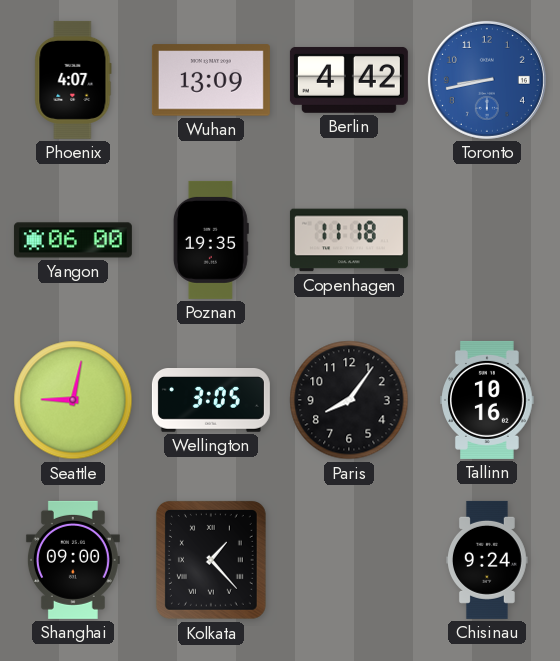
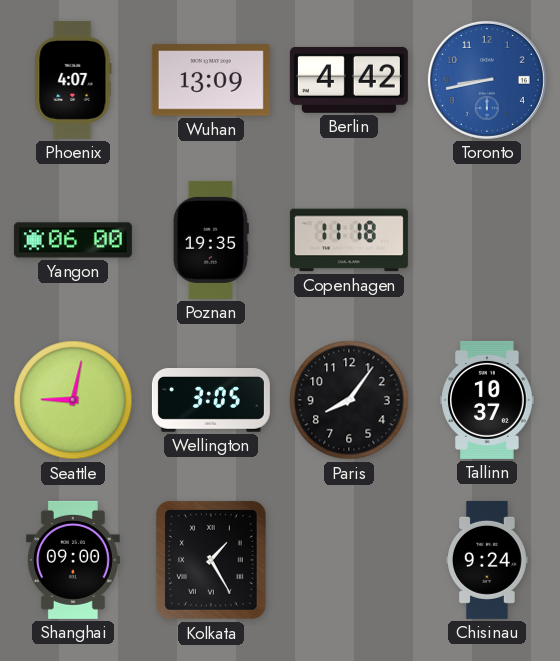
Tallinn: 10:16 -> 10:37
Kolkata: 1:23 -> 1:25
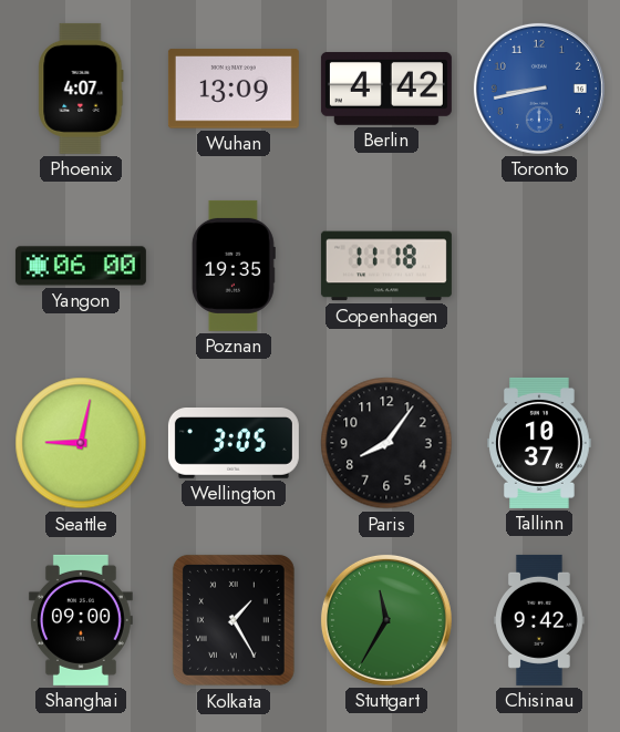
Stuttgart: none -> 11:35
Chisinau: 9:24 -> 9:42
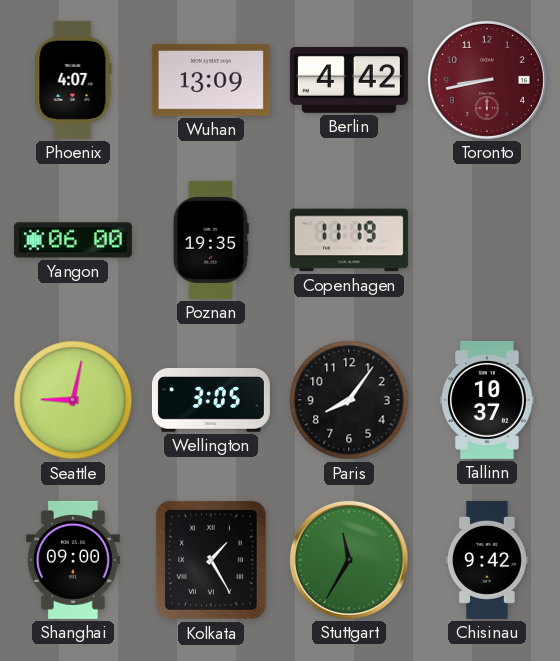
Toronto dial: blue -> burgundy
Copenhagen: 11:18 -> 11:19
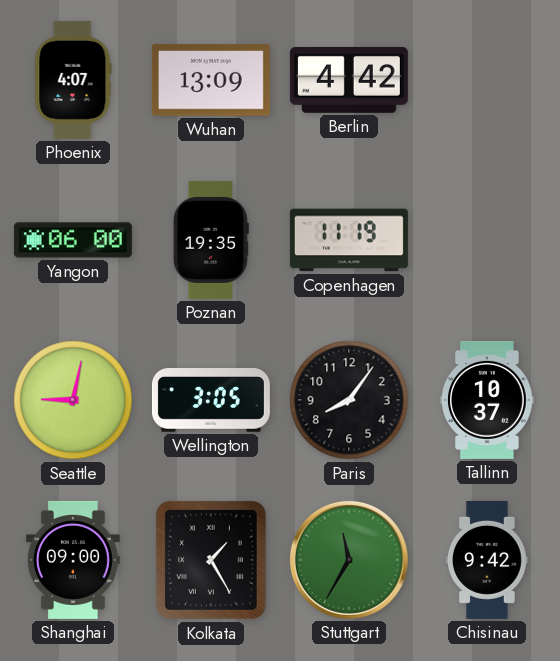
Toronto: 8:43 -> none
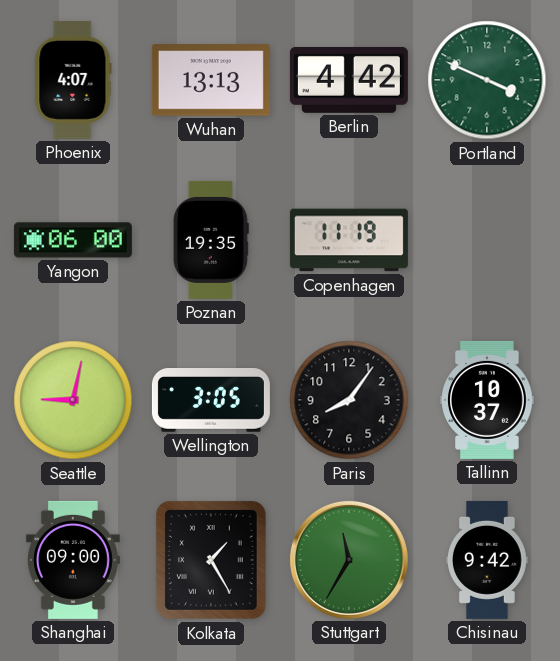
Wuhan: 13:09 -> 13:13
Portland: none -> 3:49
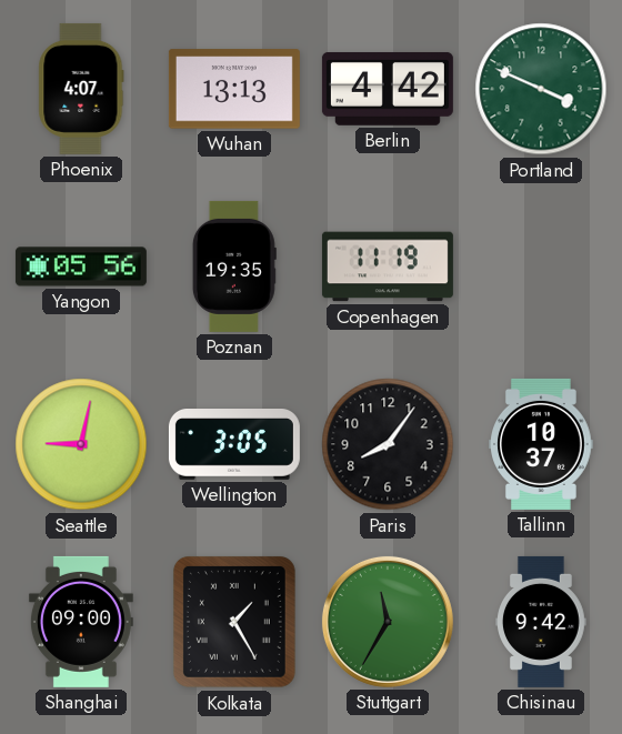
Yangon: 06:00 -> 05:56
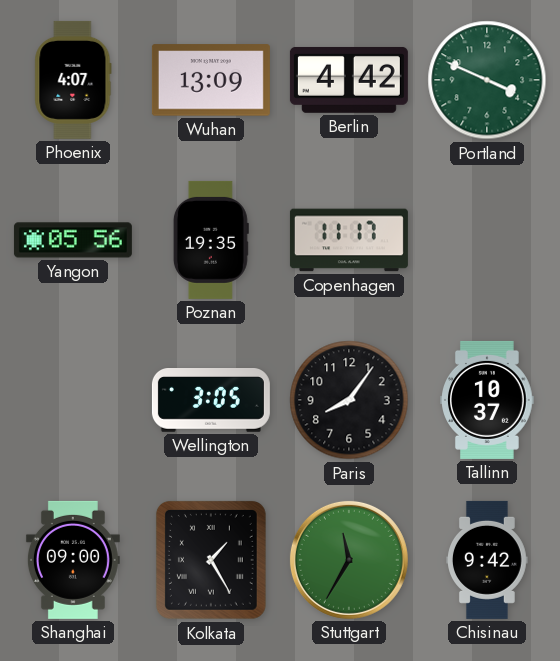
Wuhan: 13:13 -> 13:09
Copenhagen: 11:19 -> 11:17
Seattle: 9:02 -> none
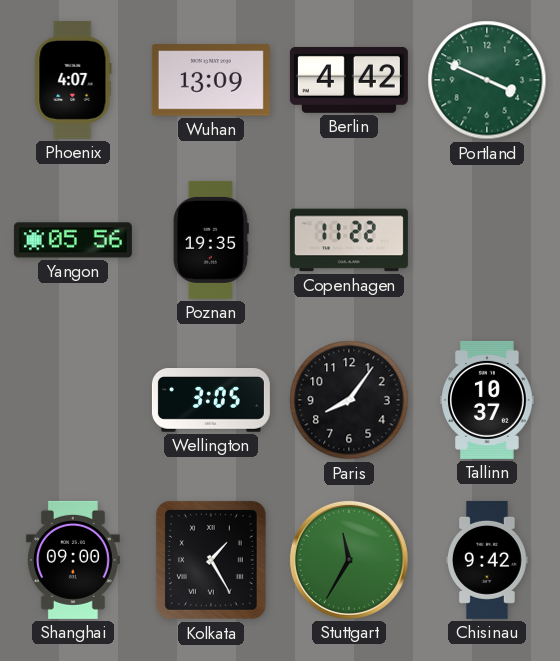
Copenhagen: 11:17 -> 11:22
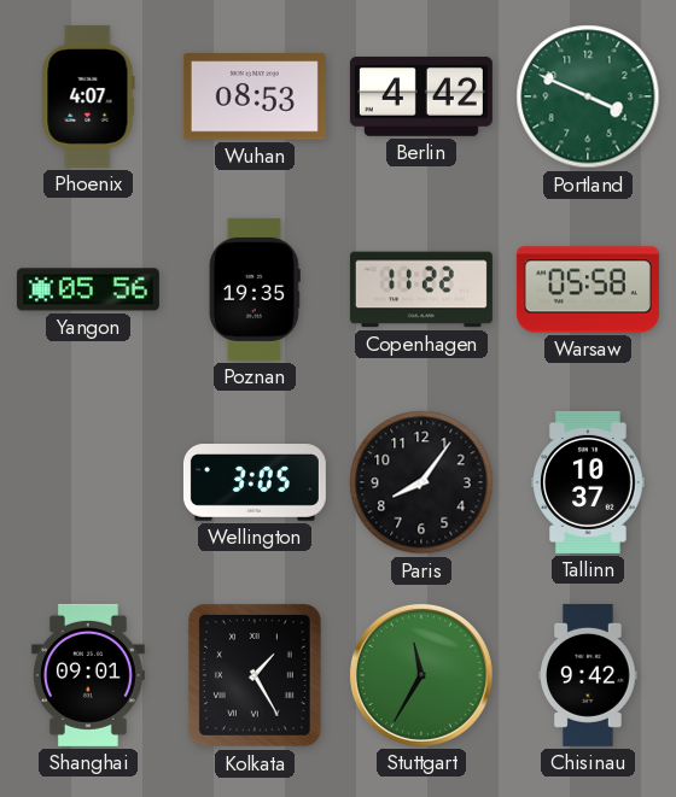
Wuhan: 13:09 -> 08:53
Warsaw: none -> 05:58
Shanghai: 09:00 -> 09:01
